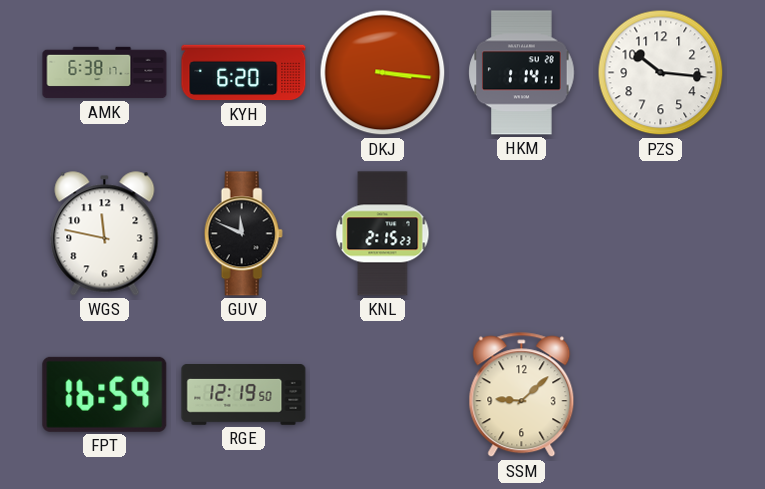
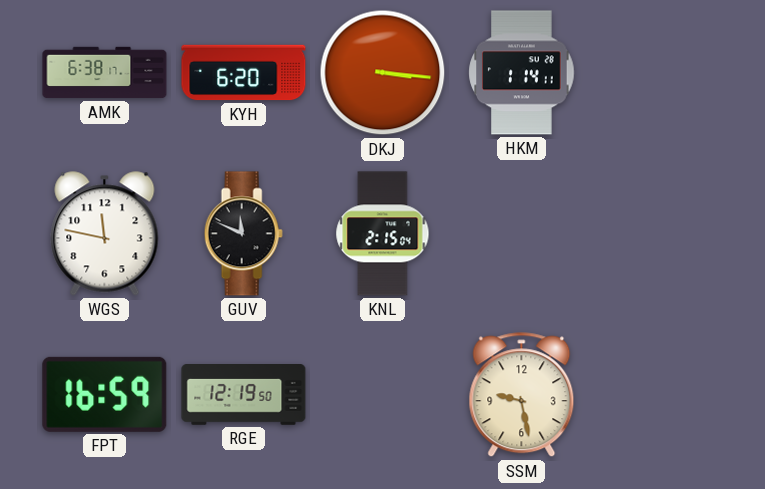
PZS: 10:16 -> none
KNL: 2:15:23 -> 2:15:04
SSM: 9:08 -> 9:28
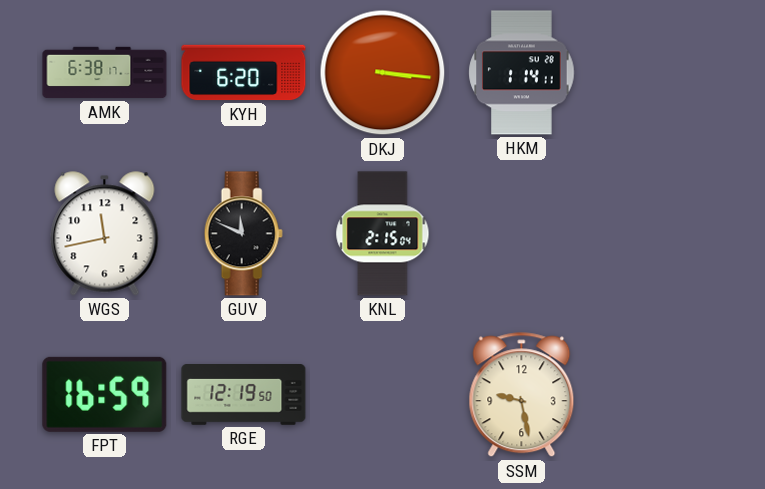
WGS: 11:47 -> 11:43
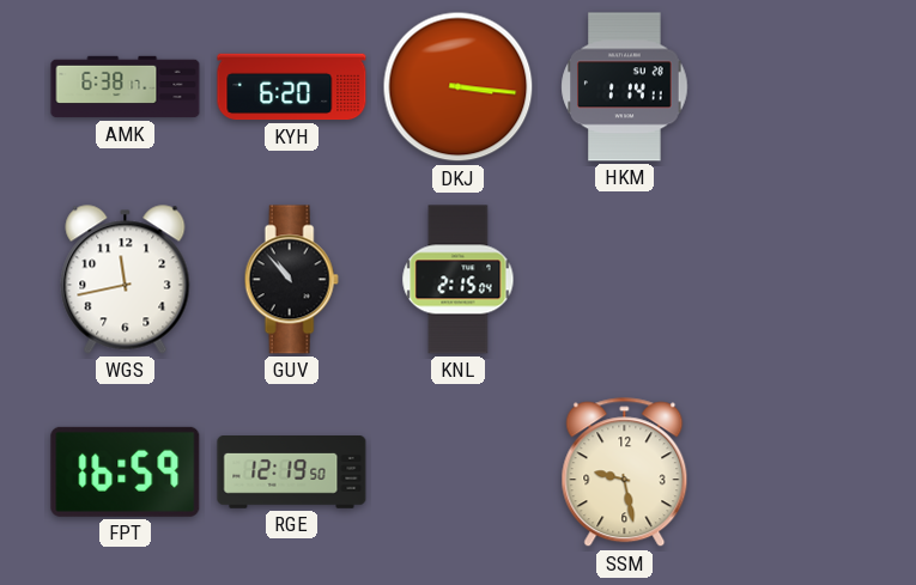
GUV: 11:49 -> 10:53
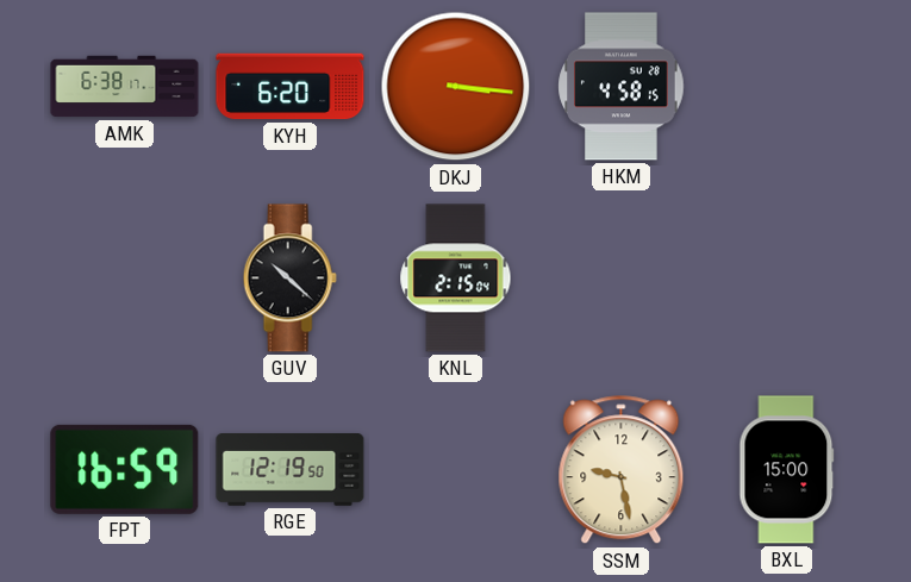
HKM: 1:14 -> 4:58
WGS: 11:43 -> none
GUV: 10:53 -> 10:22
BXL: none -> 15:00
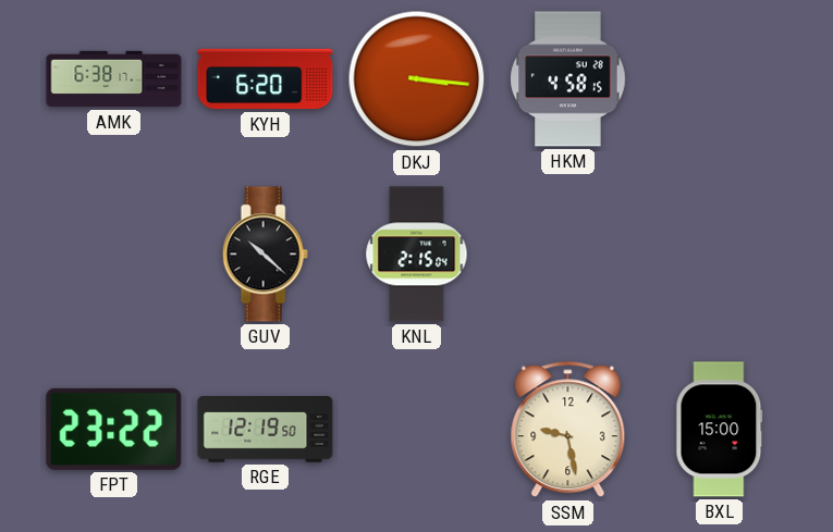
FPT: 16:59 -> 23:22
